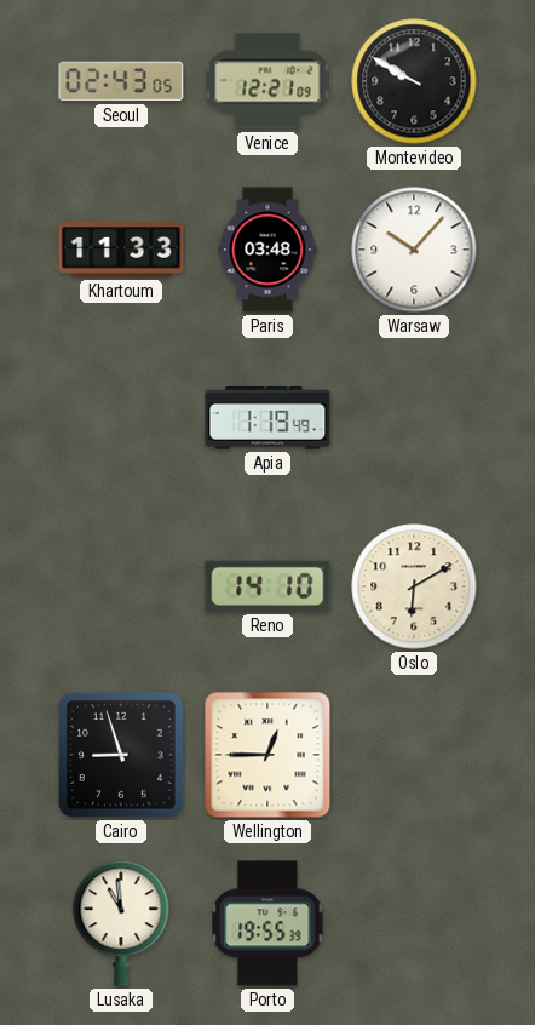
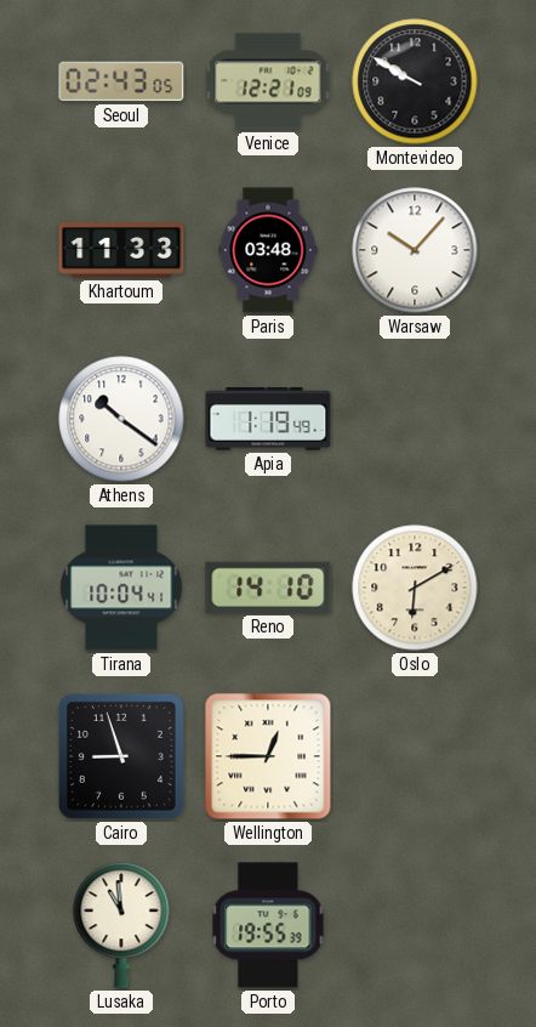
Athens: none -> 10:21
Tirana: none -> 10:04
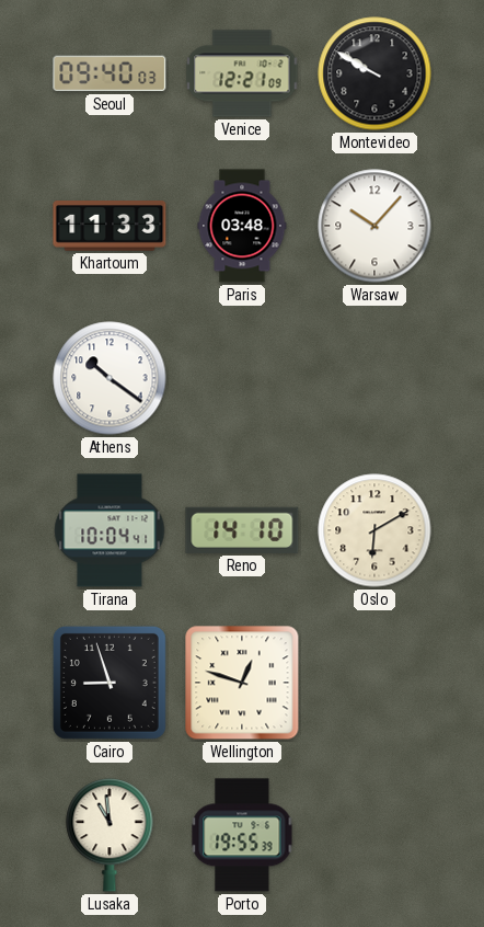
Seoul: 02:43 -> 09:40
Apia: 1:19 -> none
Wellington: 12:45 -> 12:48
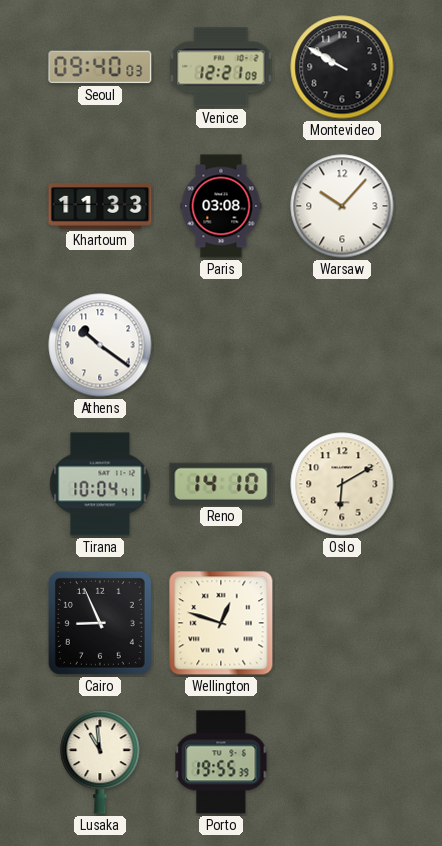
Paris: 03:48 -> 03:08
Cairo: 8:57 -> 8:56
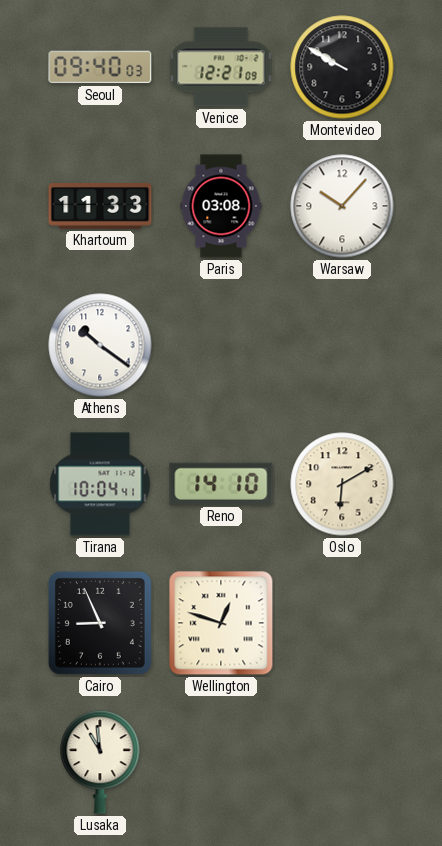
Porto: 19:55 -> none
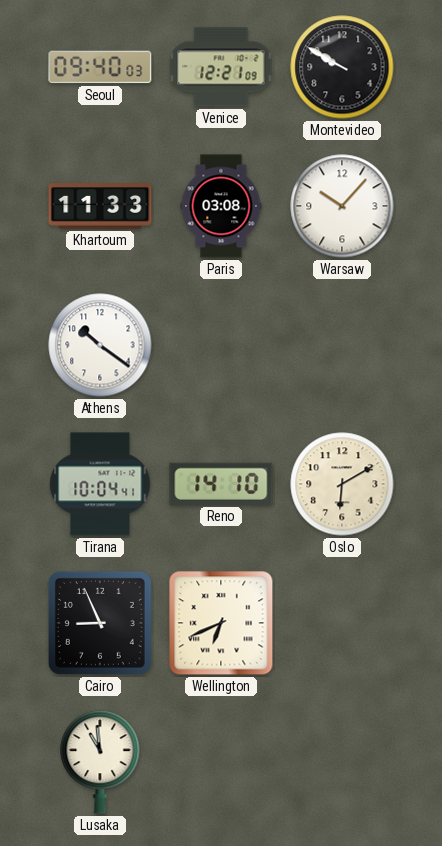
Wellington: 12:48 -> 6:41
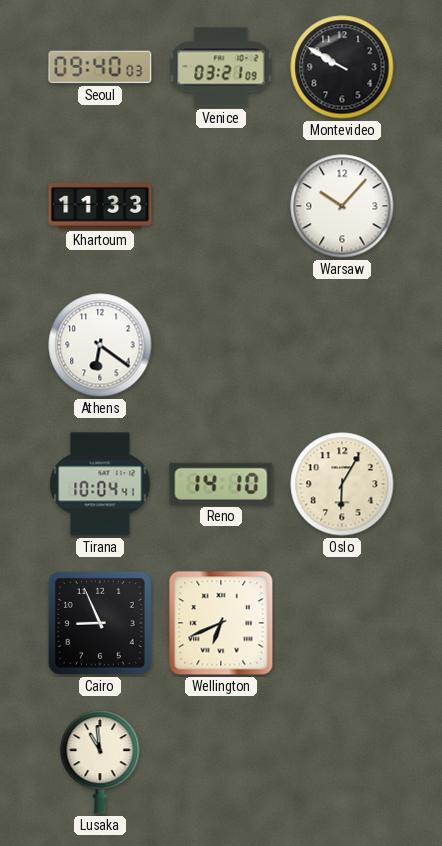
Venice: 12:21 -> 03:21
Paris: 03:08 -> none
Athens: 10:21 -> 6:21
Oslo: 6:10 -> 6:05
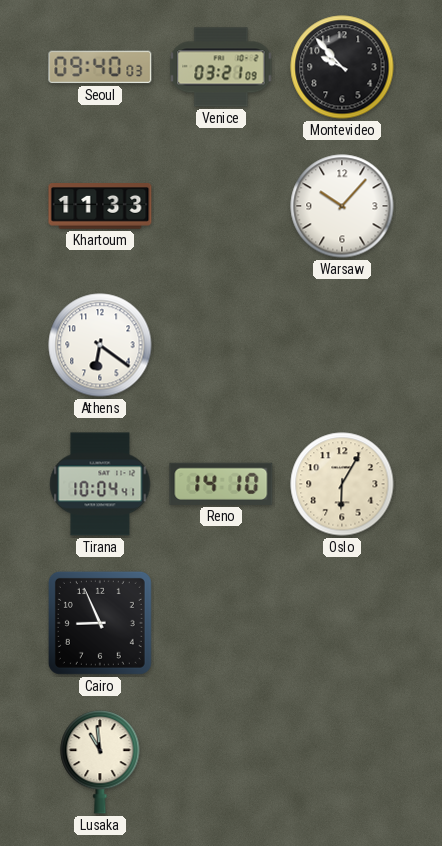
Montevideo: 9:50 -> 9:53
Wellington: 6:41 -> none
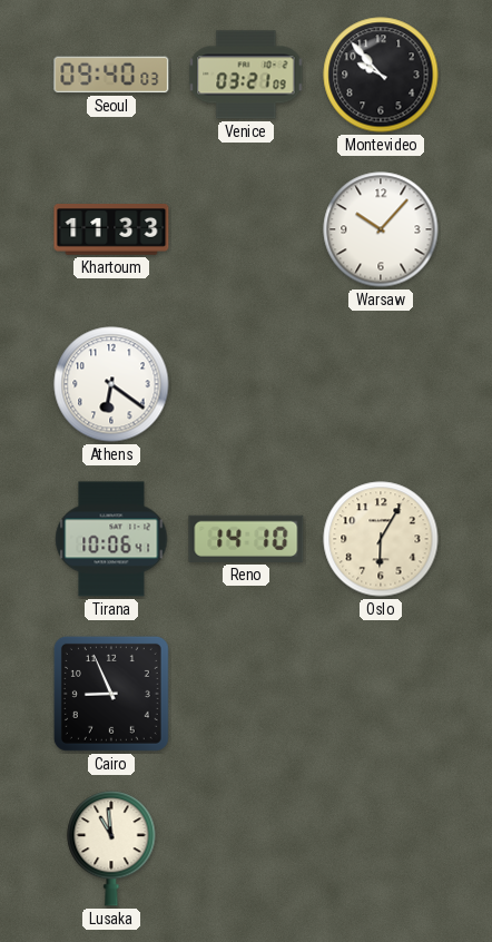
Tirana: 10:04 -> 10:06
